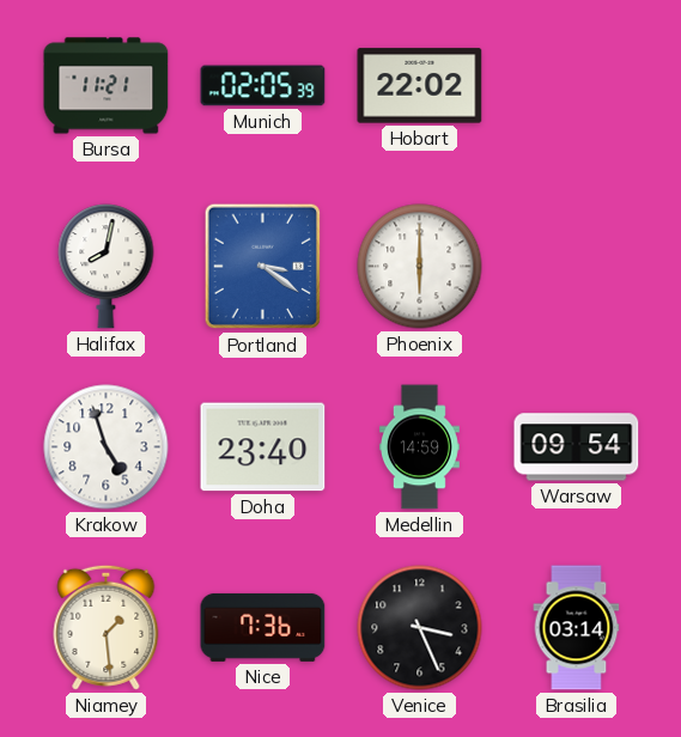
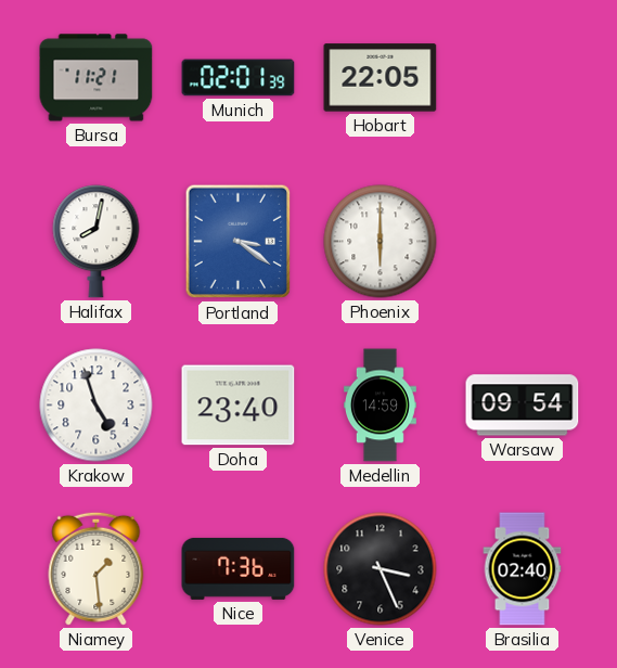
Munich: 02:05 -> 02:01
Hobart: 22:02 -> 22:05
Brasilia: 03:14 -> 02:40
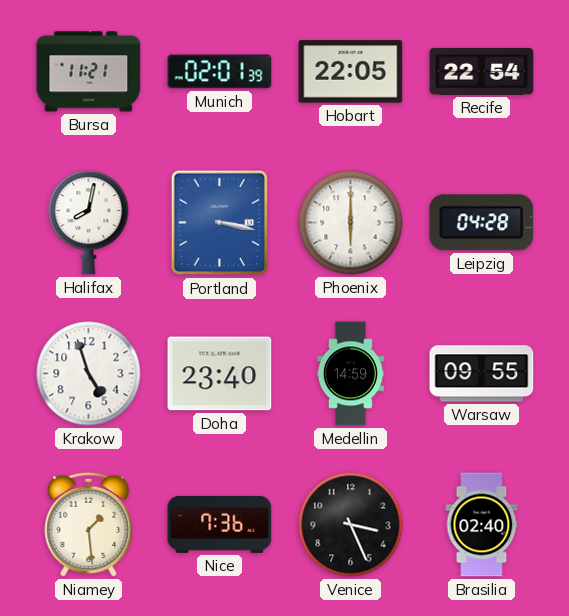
Recife: none -> 22:54
Portland: 3:21 -> 3:17
Leipzig: none -> 04:28
Warsaw: 09:54 -> 09:55
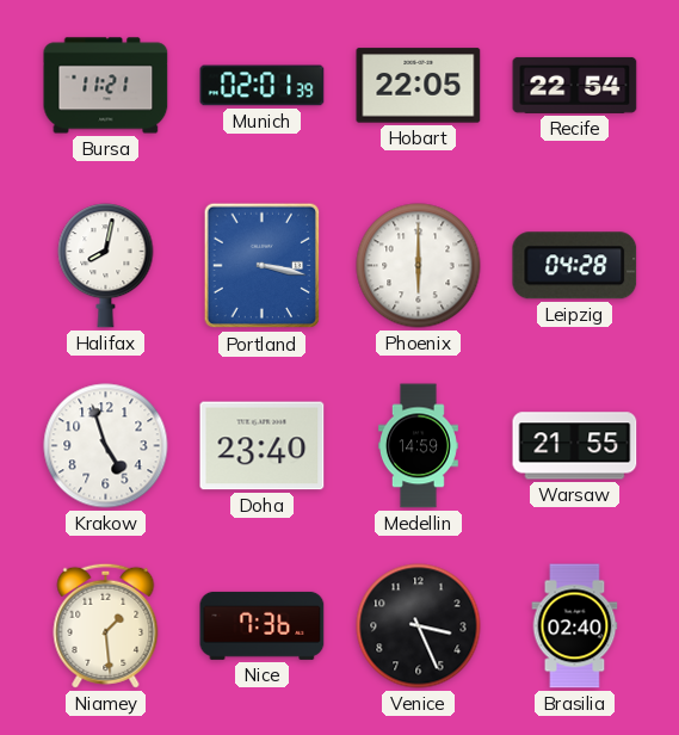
Warsaw: 09:55 -> 21:55
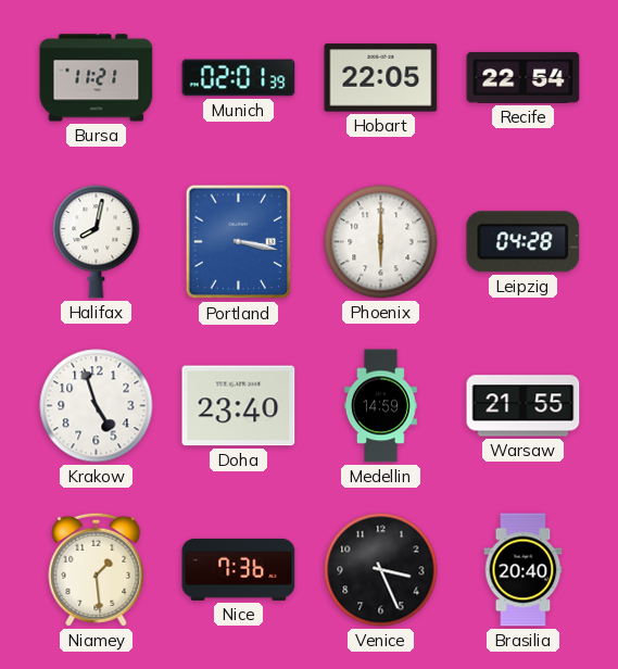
Brasilia: 02:40 -> 20:40
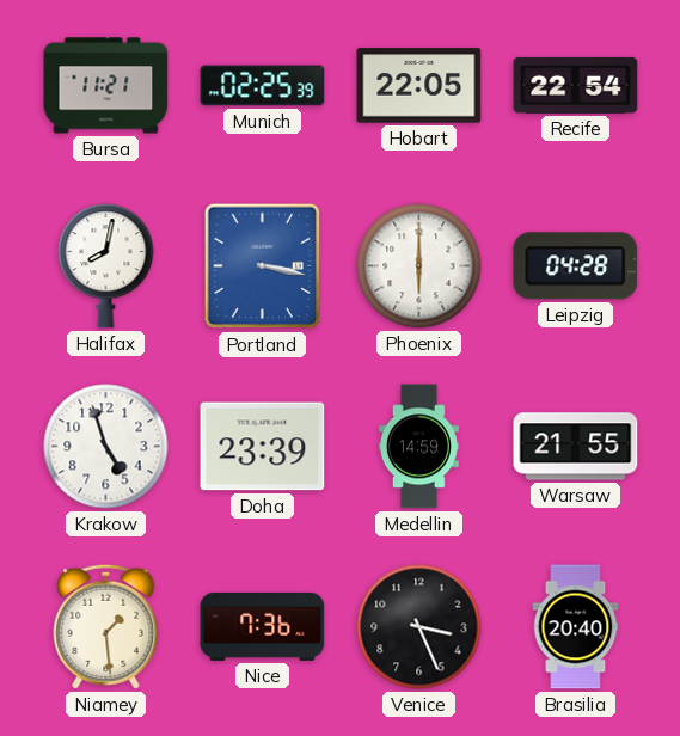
Munich: 02:01 -> 02:25
Doha: 23:40 -> 23:39
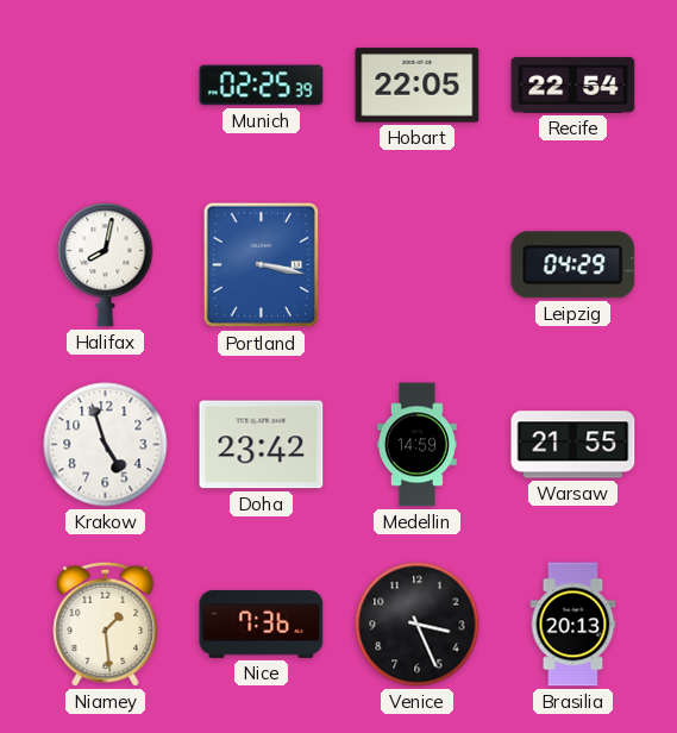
Bursa: 11:21 -> none
Phoenix: 6:00 -> none
Leipzig: 04:28 -> 04:29
Doha: 23:39 -> 23:42
Brasilia: 20:40 -> 20:13
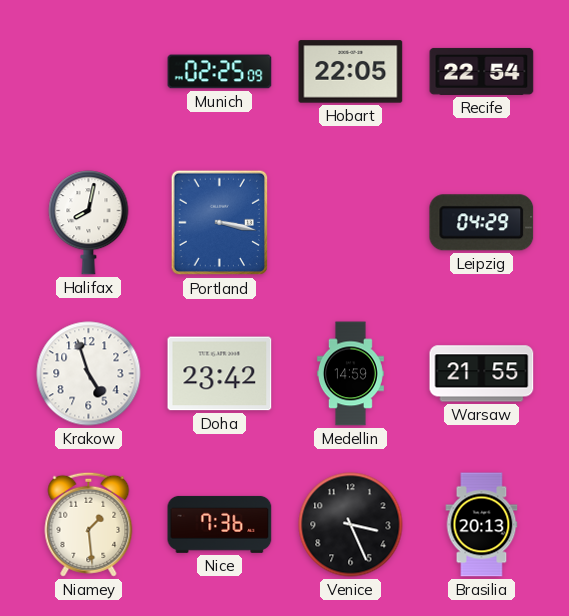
Munich: 02:25:39 -> 02:25:09
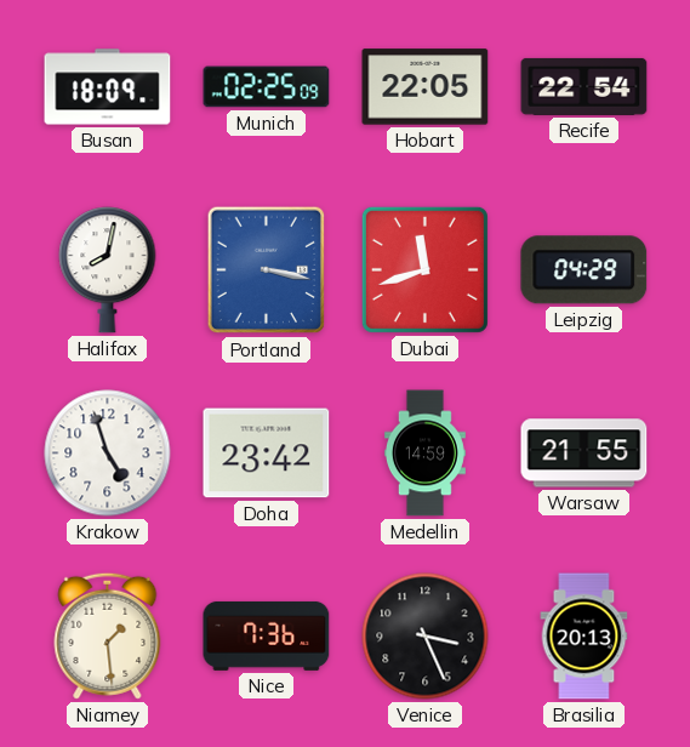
Busan: none -> 18:09
Dubai: none -> 11:42
